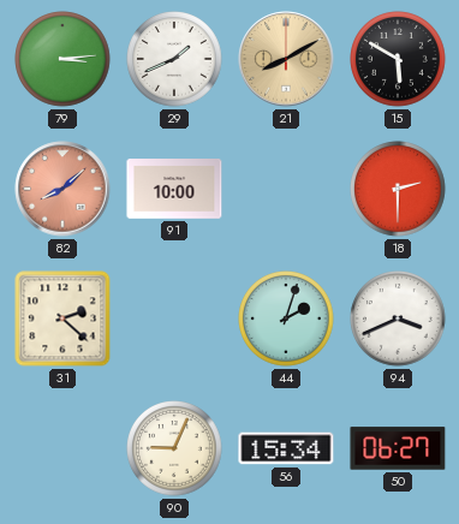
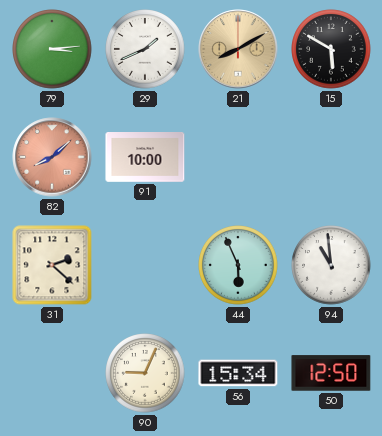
18: 2:30 -> none
44: 2:03 -> 5:56
94: 3:41 -> 10:59
50: 06:27 -> 12:50
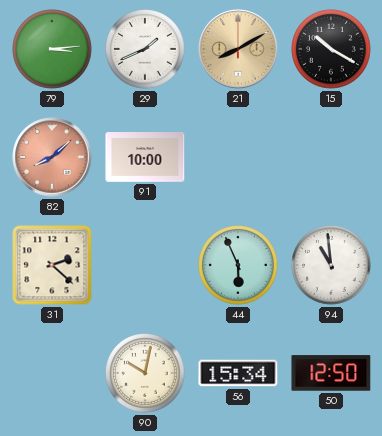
15: 5:50 -> 10:20
90: 9:04 -> 10:02
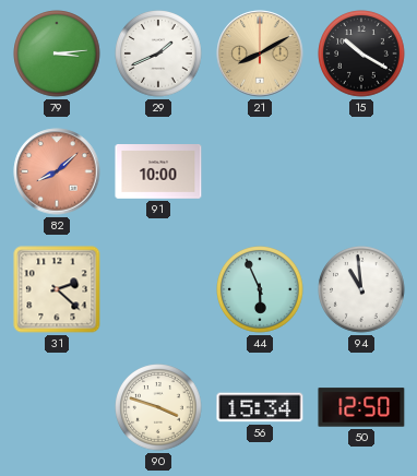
90: 10:02 -> 3:48
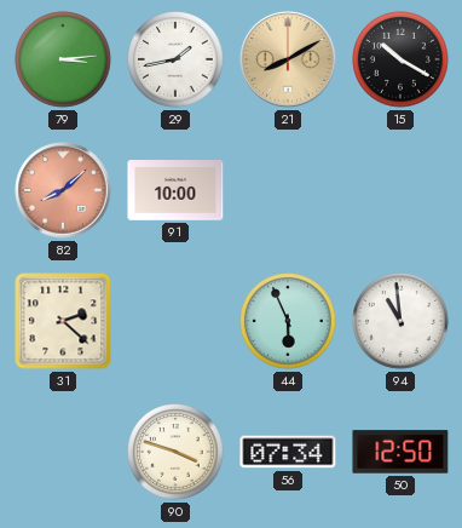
29: 1:41 -> 1:43
56: 15:34 -> 07:34
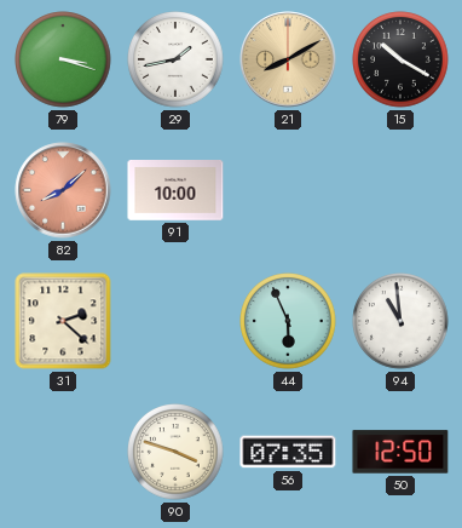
79: 3:14 -> 3:18
56: 07:34 -> 07:35
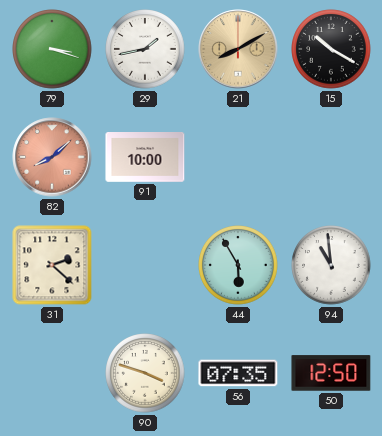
44: 5:56 -> 5:55
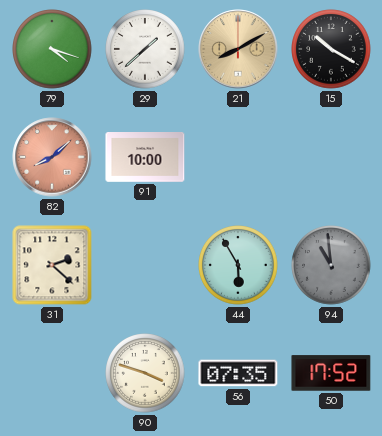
79: 3:18 -> 4:18
29: 1:43 -> 1:38
94 dial: white -> grey
50: 12:50 -> 17:52
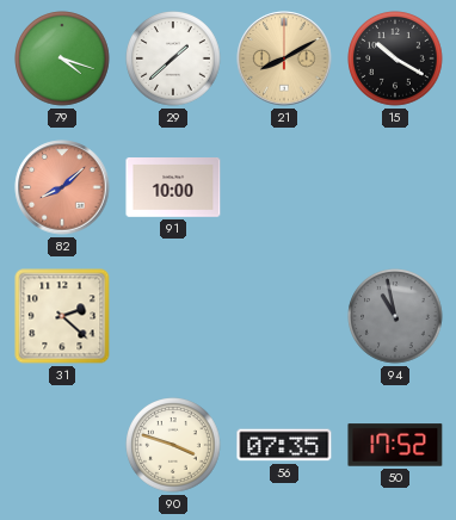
44: 5:55 -> none
94: 10:59 -> 10:58
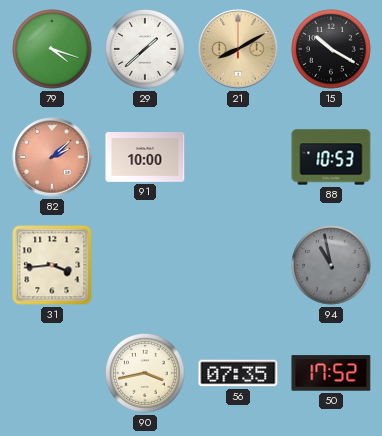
82: 8:08 -> 2:08
88: none -> 10:53
31: 2:22 -> 3:44
90: 3:48 -> 3:43
